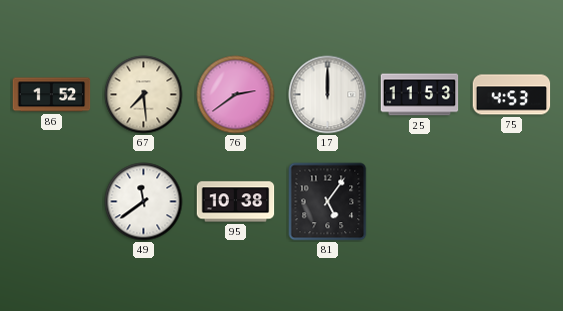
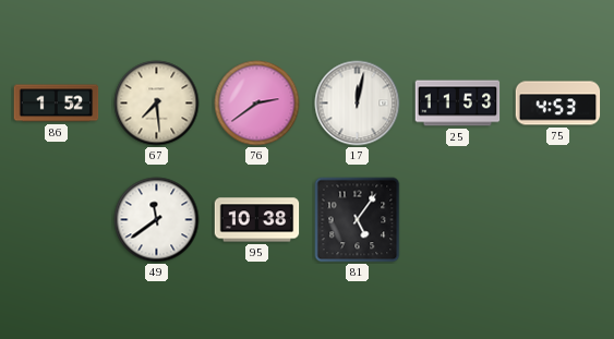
17: 12:00 -> 12:02
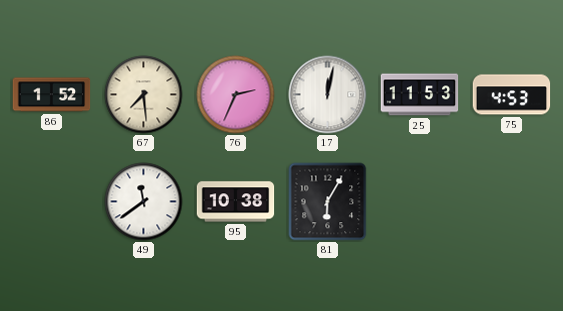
76: 2:39 -> 2:34
81: 5:06 -> 6:05
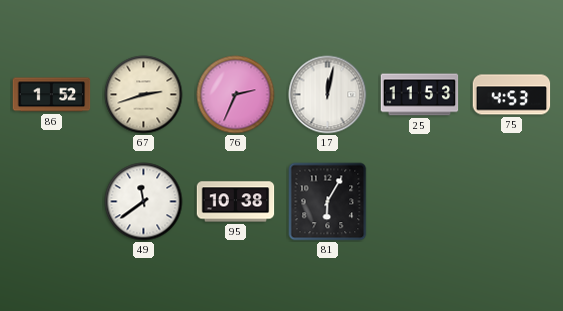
67: 7:29 -> 2:42
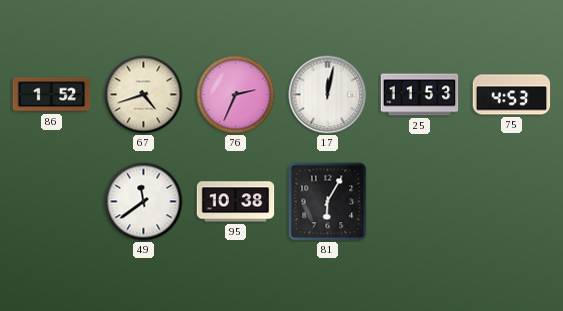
67: 2:42 -> 4:42
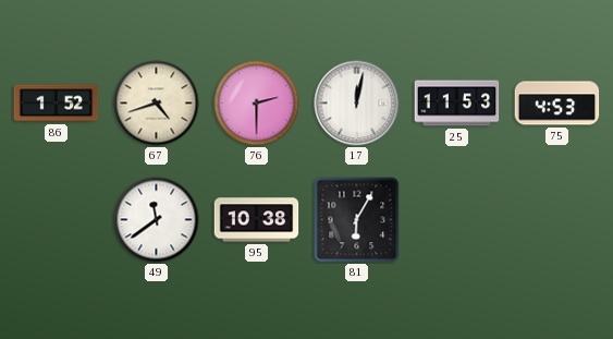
76: 2:34 -> 2:30
